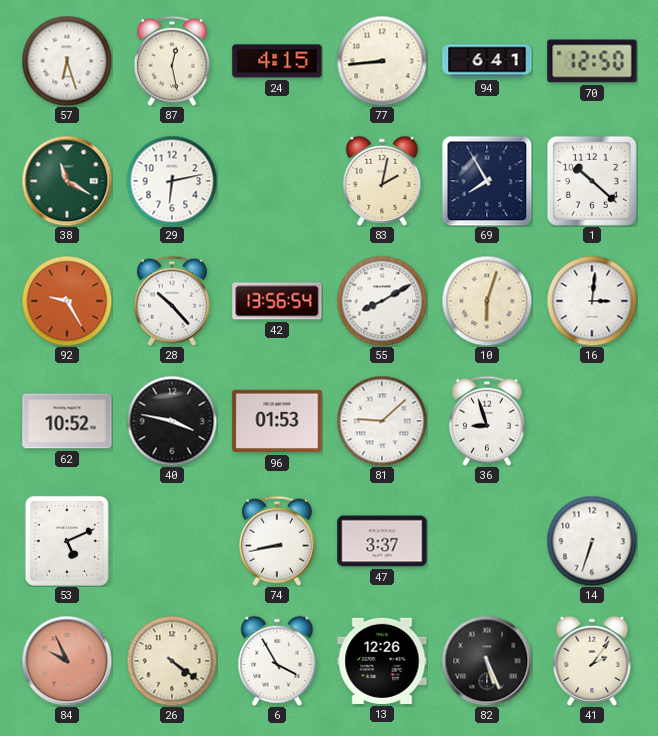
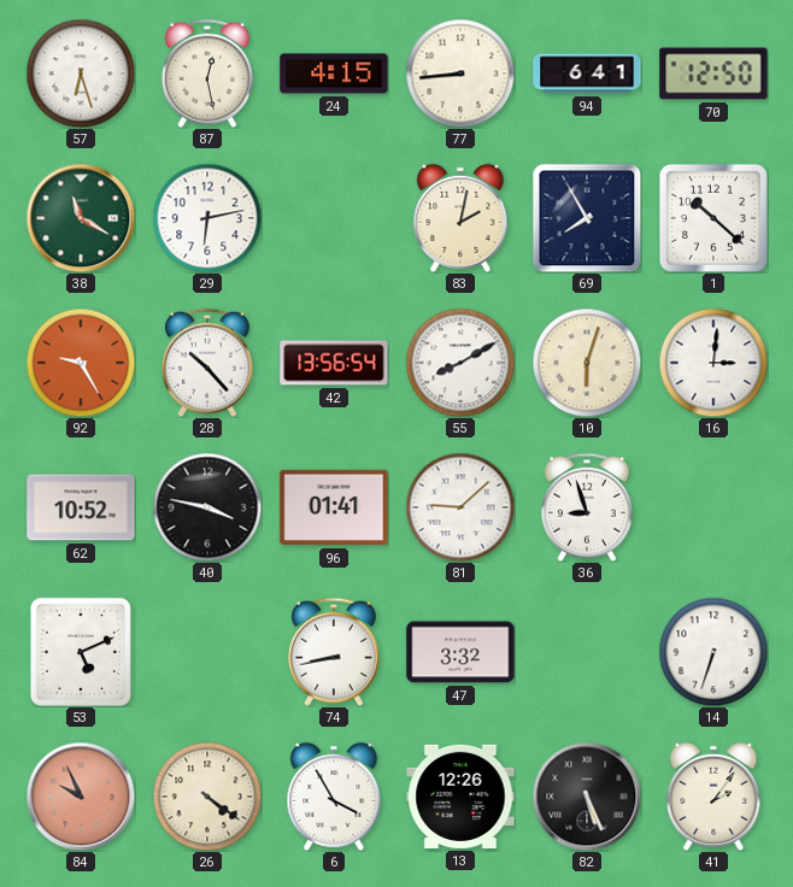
96: 01:53 -> 01:41
47: 3:37 -> 3:32
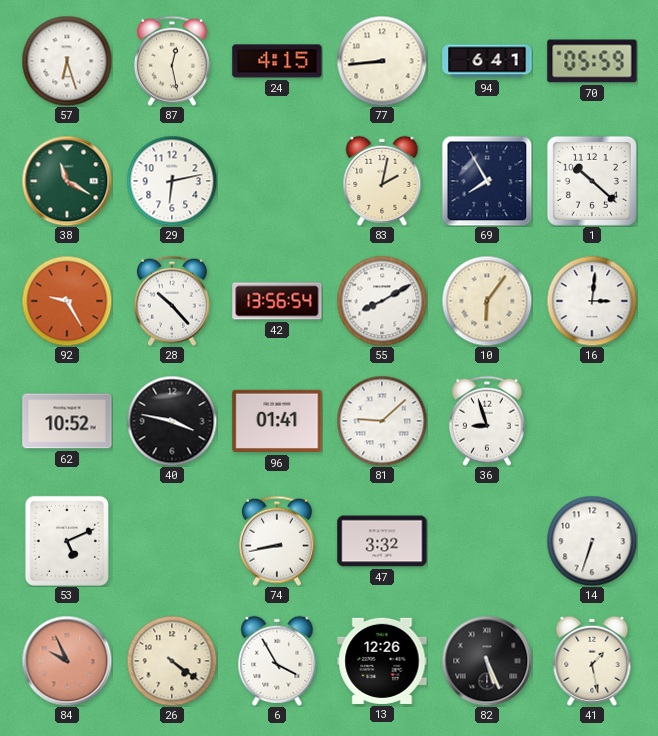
70: 12:50 -> 05:59
10: 6:03 -> 6:06
41: 2:06 -> 1:28
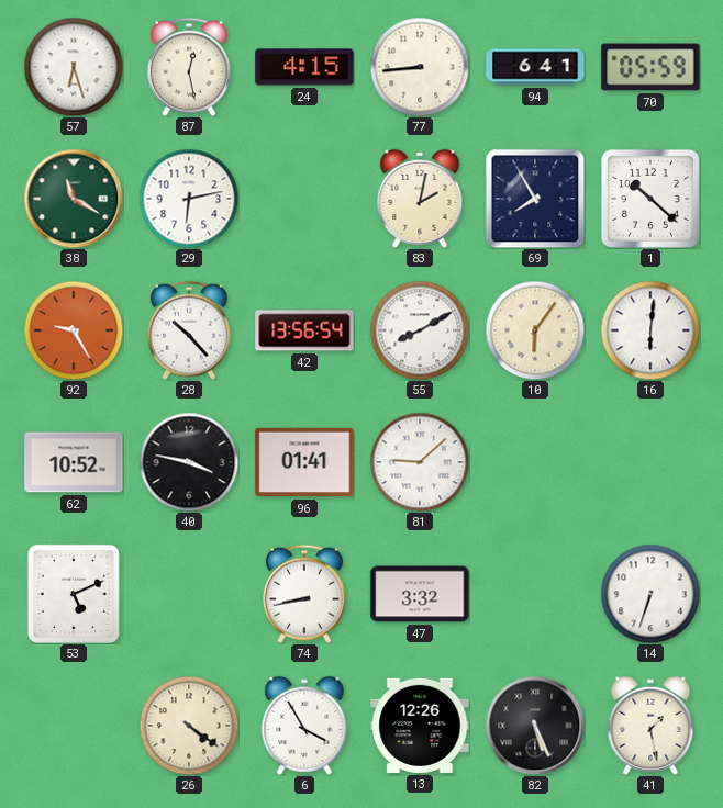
16: 3:01 -> 6:01
36: 8:57 -> none
84: 9:56 -> none
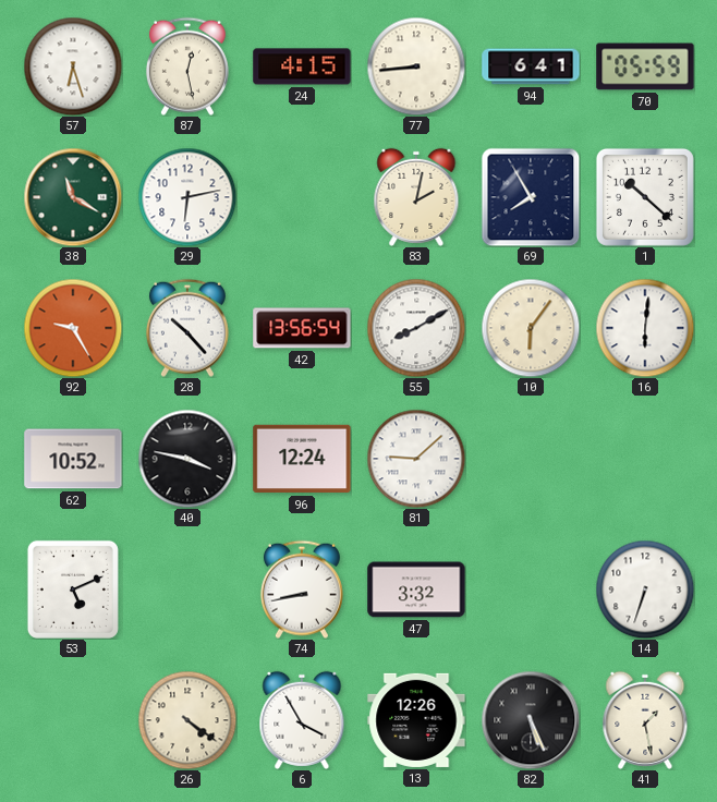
96: 01:41 -> 12:24
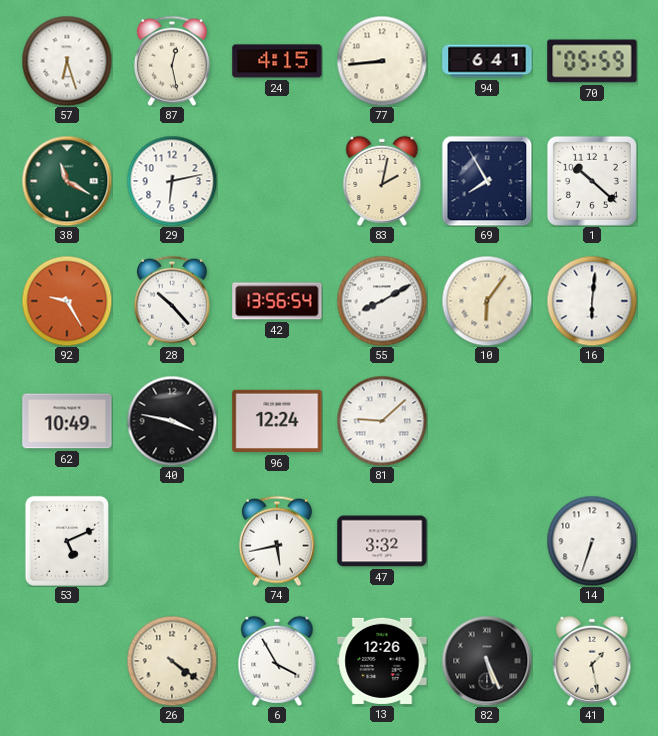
62: 10:52 -> 10:49
74: 8:43 -> 5:43
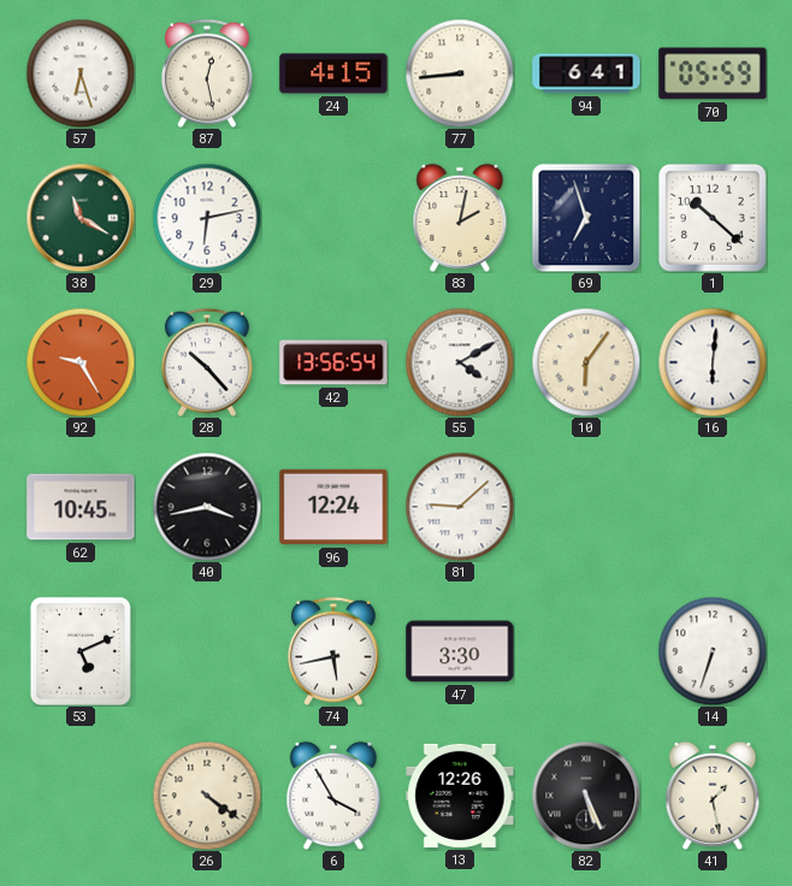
69: 7:55 -> 6:57
55: 8:10 -> 4:10
62: 10:49 -> 10:45
40: 3:47 -> 3:43
47: 3:32 -> 3:30
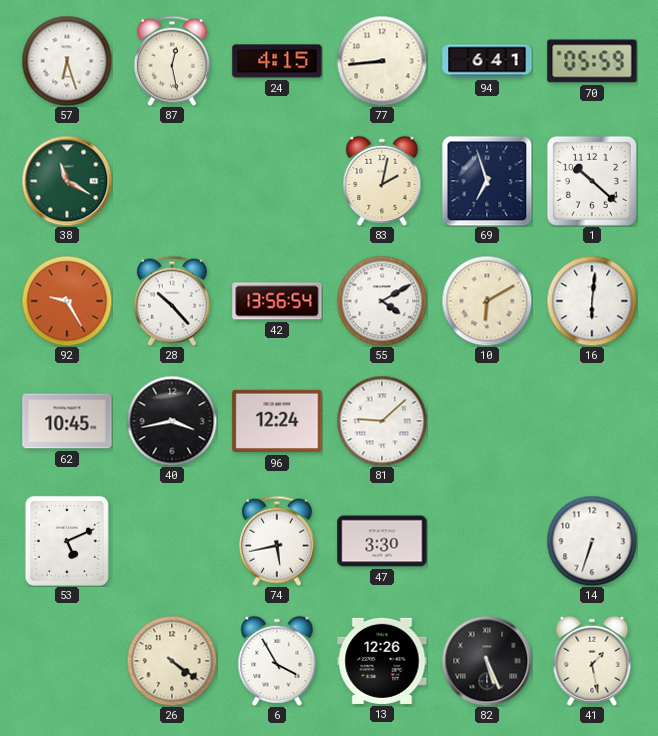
29: 6:13 -> none
10: 6:06 -> 6:10
